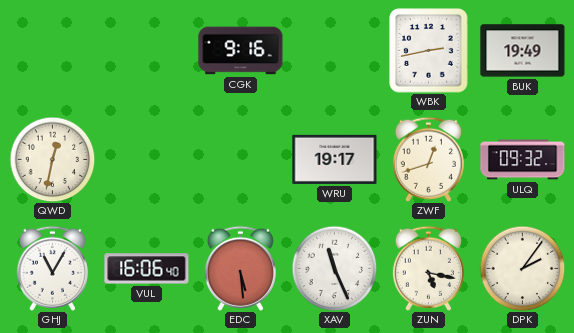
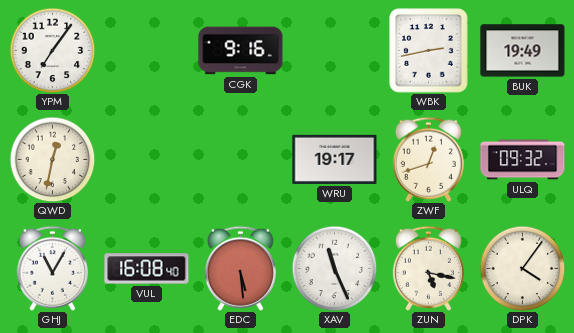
YPM: none -> 7:06
VUL: 16:06 -> 16:08
DPK: 2:06 -> 4:06
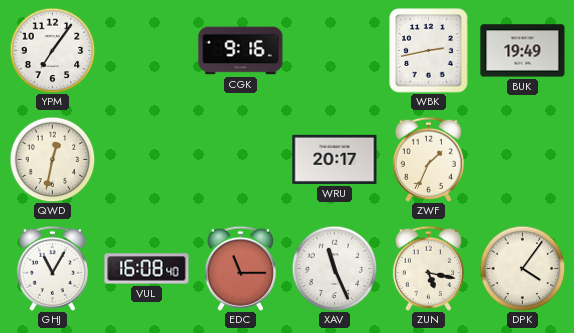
WRU: 19:17 -> 20:17
ZWF: 12:42 -> 1:34
ULQ: 09:32 -> none
EDC: 5:29 -> 11:15
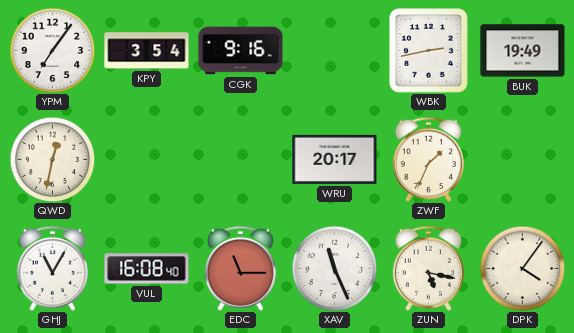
KPY: none -> 3:54
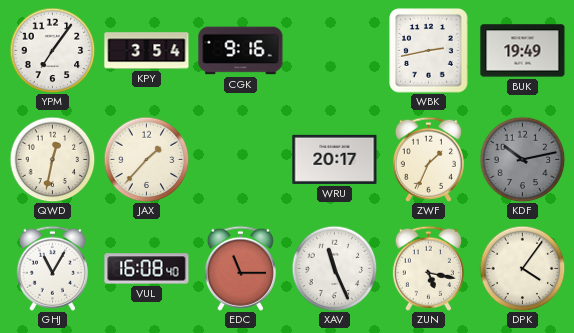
JAX: none -> 1:37
KDF: none -> 10:13
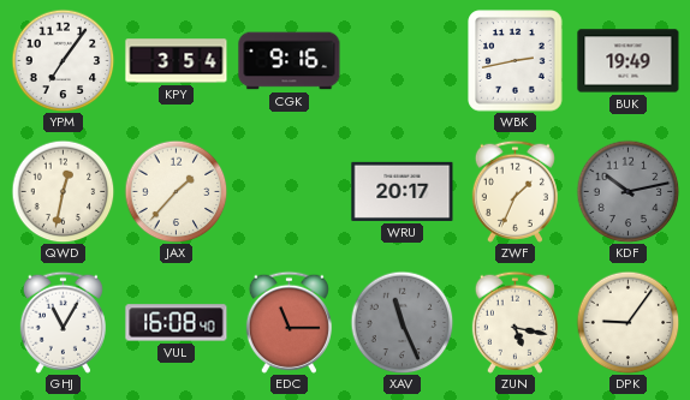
XAV dial: white -> grey
DPK: 4:06 -> 9:06
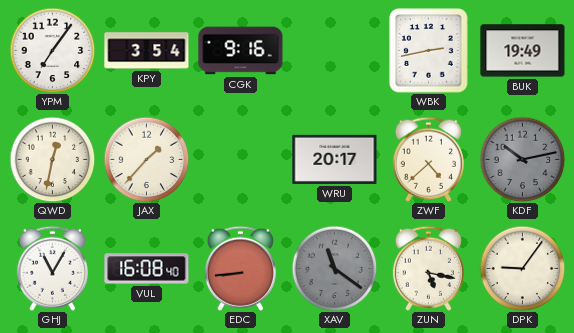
ZWF: 1:34 -> 4:38
EDC: 11:15 -> 8:44
XAV: 11:26 -> 11:21
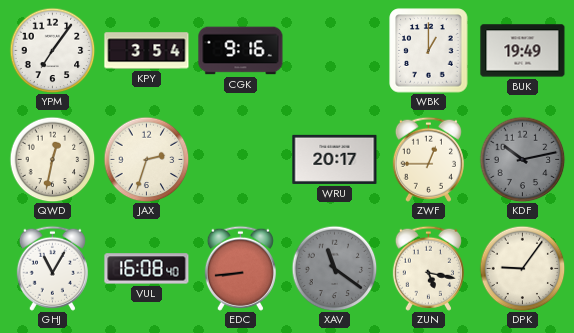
WBK: 2:43 -> 1:00
JAX: 1:37 -> 2:33
ZWF: 4:38 -> 12:45
